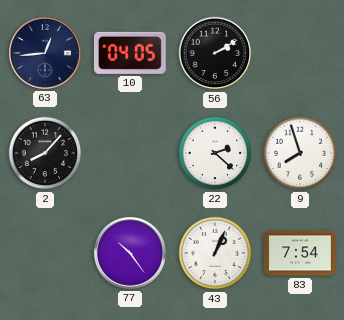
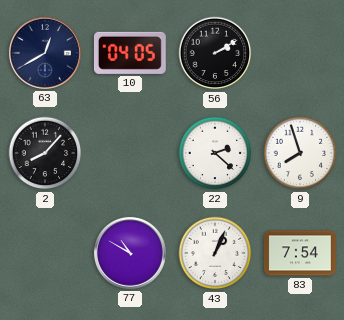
63: 12:44 -> 12:40
77: 10:24 -> 10:50
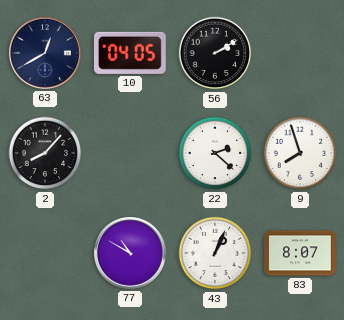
83: 7:54 -> 8:07
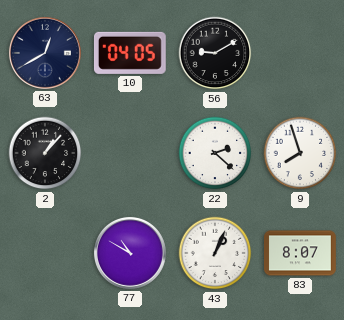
56: 2:10 -> 9:10
2: 8:07 -> 1:07
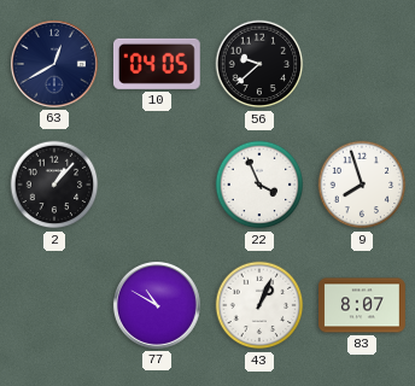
56: 9:10 -> 9:38
22: 2:22 -> 3:56
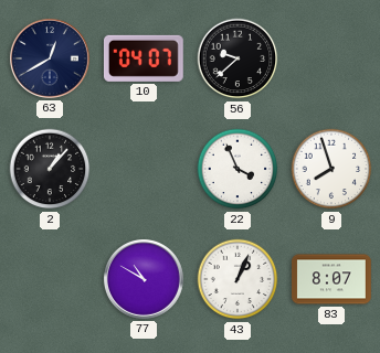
10: 04:05 -> 04:07
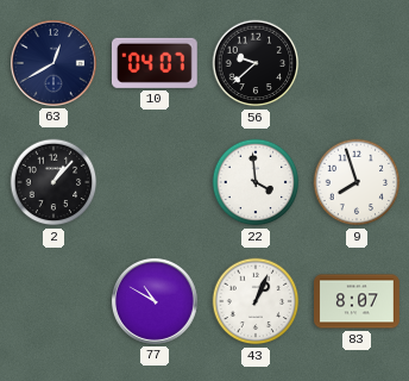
22: 3:56 -> 3:59
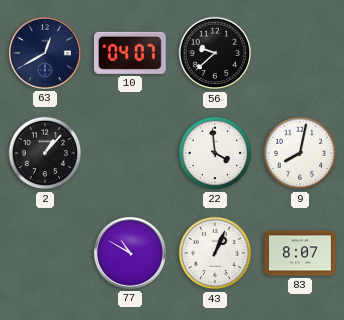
9: 7:57 -> 8:02
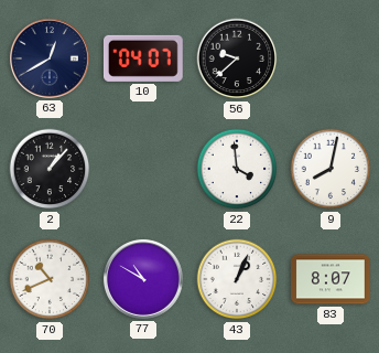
70: none -> 10:41
